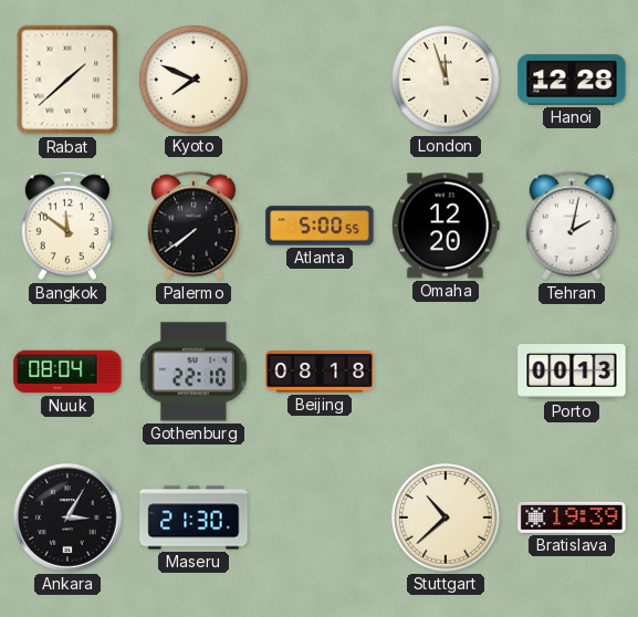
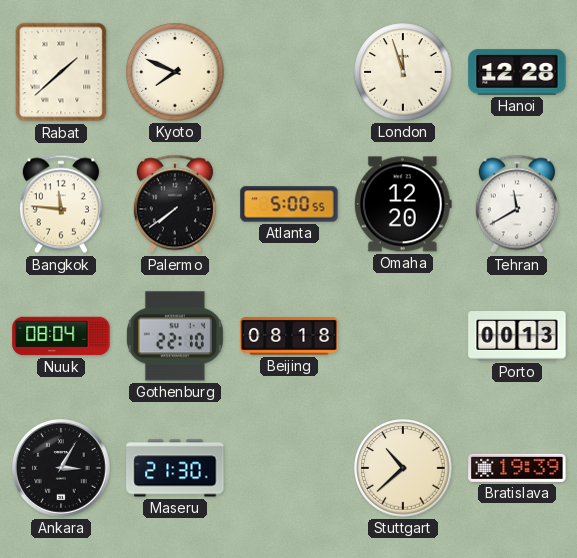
Bangkok: 11:51 -> 11:46
Tehran: 2:02 -> 11:40
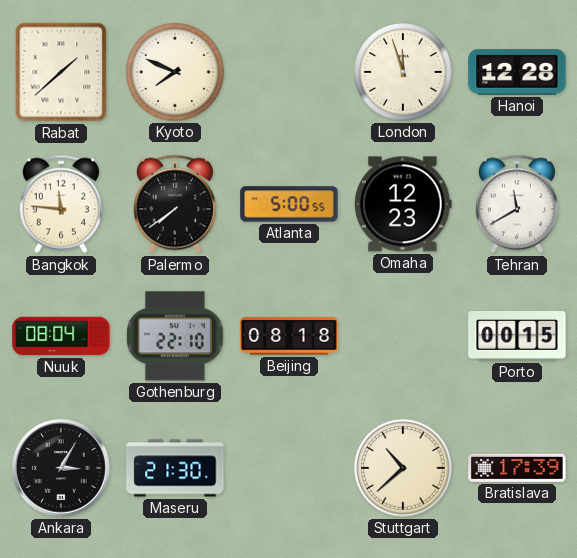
Omaha: 12:20 -> 12:23
Porto: 00:13 -> 00:15
Bratislava: 19:39 -> 17:39
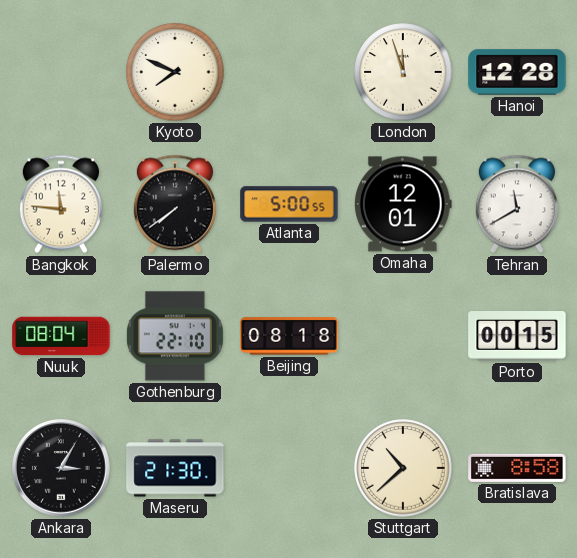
Rabat: 1:38 -> none
Omaha: 12:23 -> 12:01
Bratislava: 17:39 -> 8:58
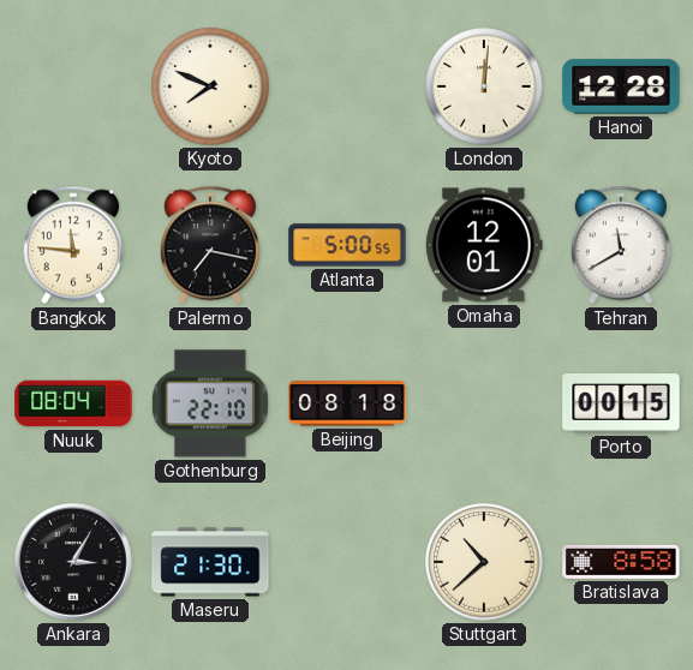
London: 11:57 -> 12:01
Palermo: 7:39 -> 7:17
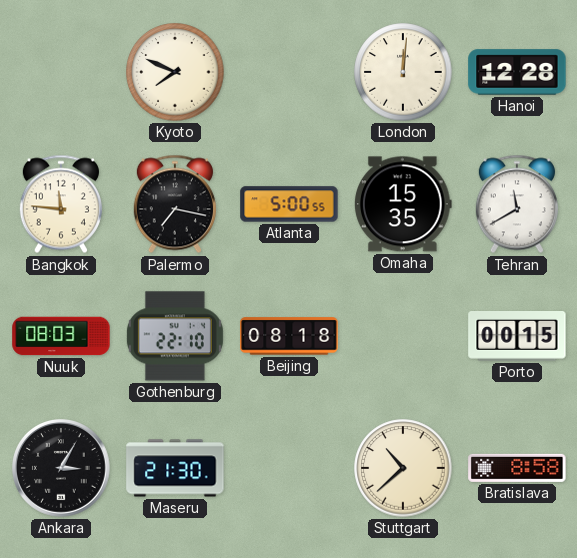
Omaha: 12:01 -> 15:35
Nuuk: 08:04 -> 08:03
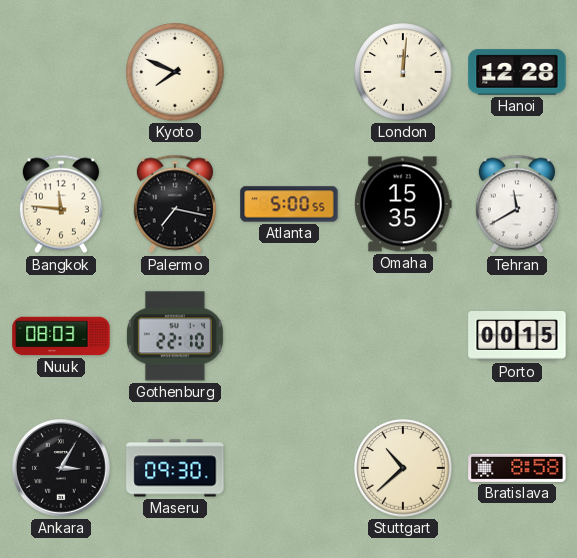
Beijing: 08:18 -> none
Maseru: 21:30 -> 09:30
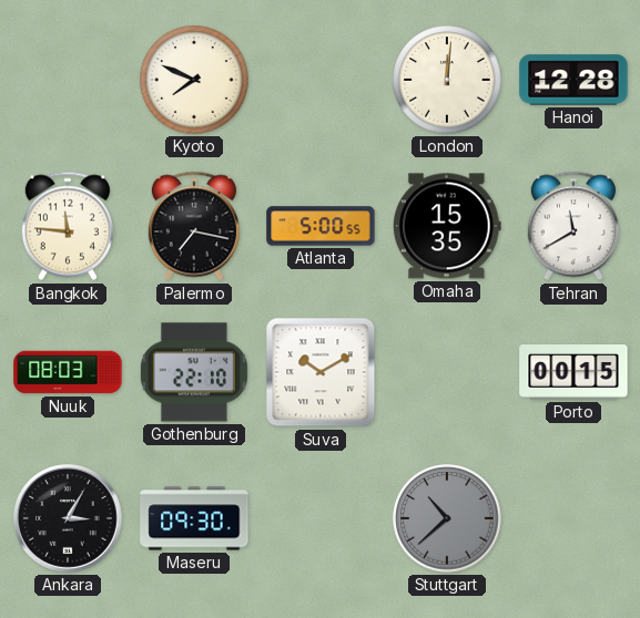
Suva: none -> 10:10
Stuttgart dial: cream -> grey
Bratislava: 8:58 -> none
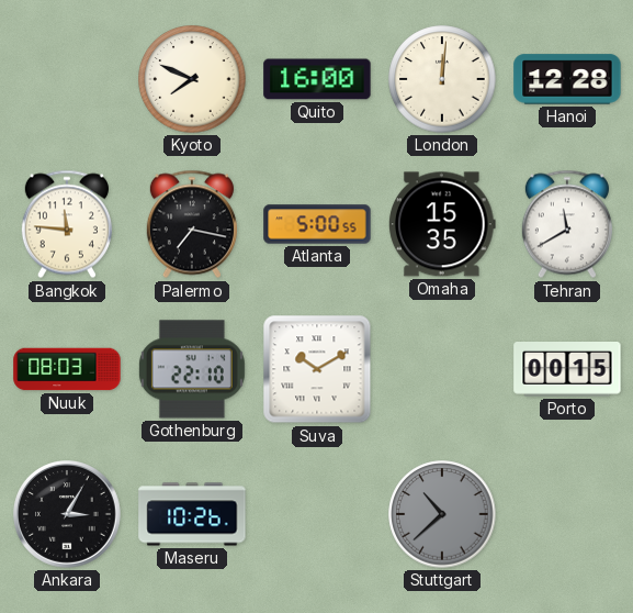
Quito: none -> 16:00
Maseru: 09:30 -> 10:26
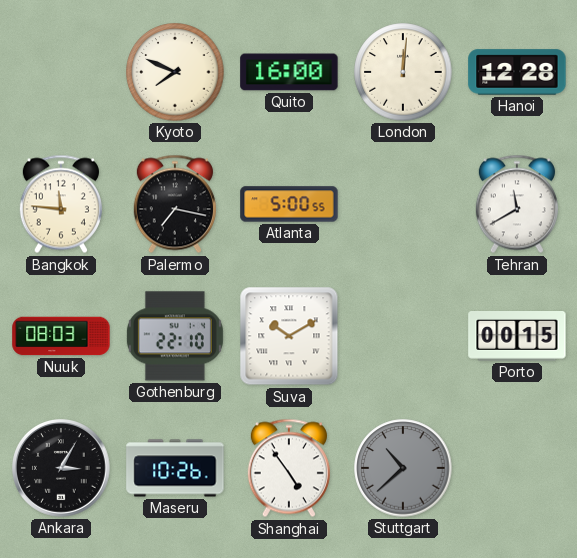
Omaha: 15:35 -> none
Shanghai: none -> 4:54
